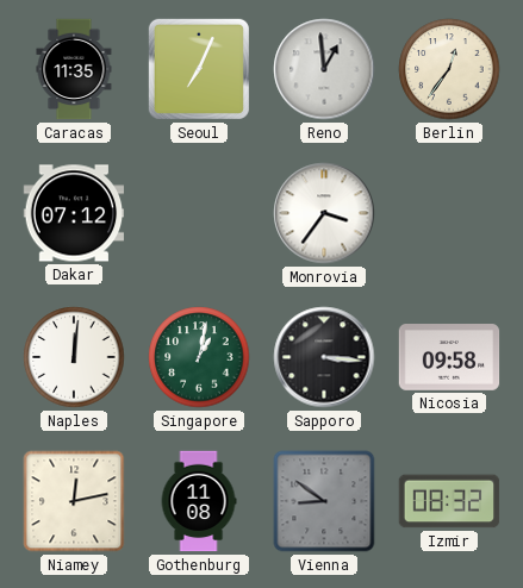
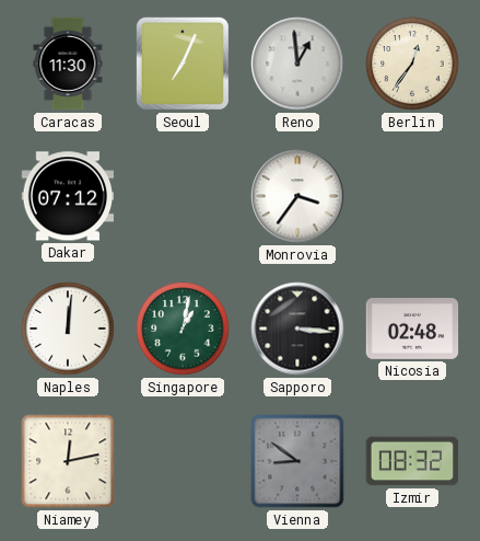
Caracas: 11:35 -> 11:30
Nicosia: 09:58 -> 02:48
Gothenburg: 11:08 -> none
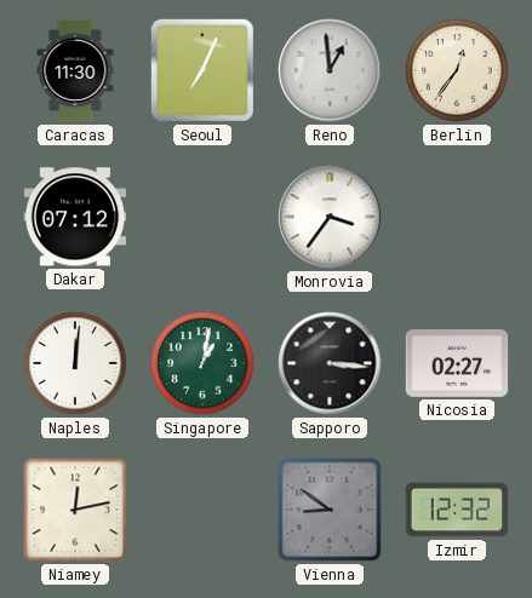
Nicosia: 02:48 -> 02:27
Izmir: 08:32 -> 12:32
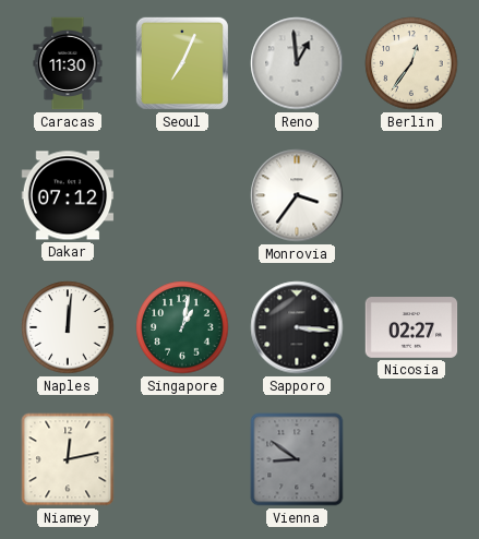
Izmir: 12:32 -> none
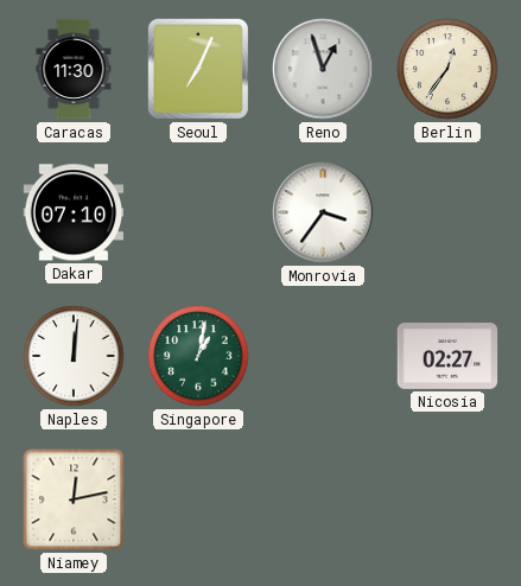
Reno: 12:59 -> 12:57
Dakar: 07:12 -> 07:10
Sapporo: 3:16 -> none
Vienna: 8:51 -> none
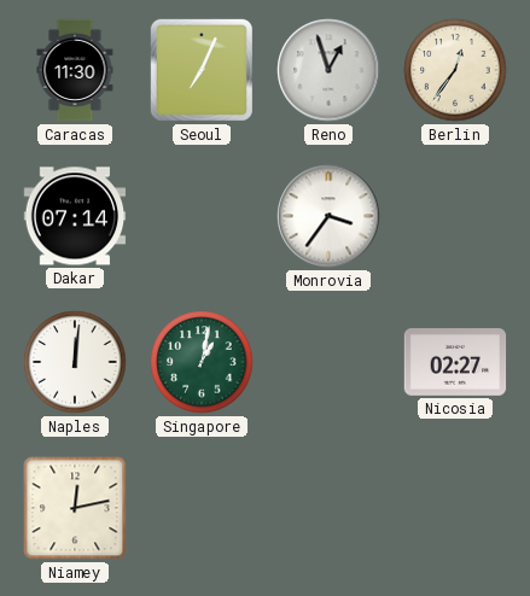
Dakar: 07:10 -> 07:14
